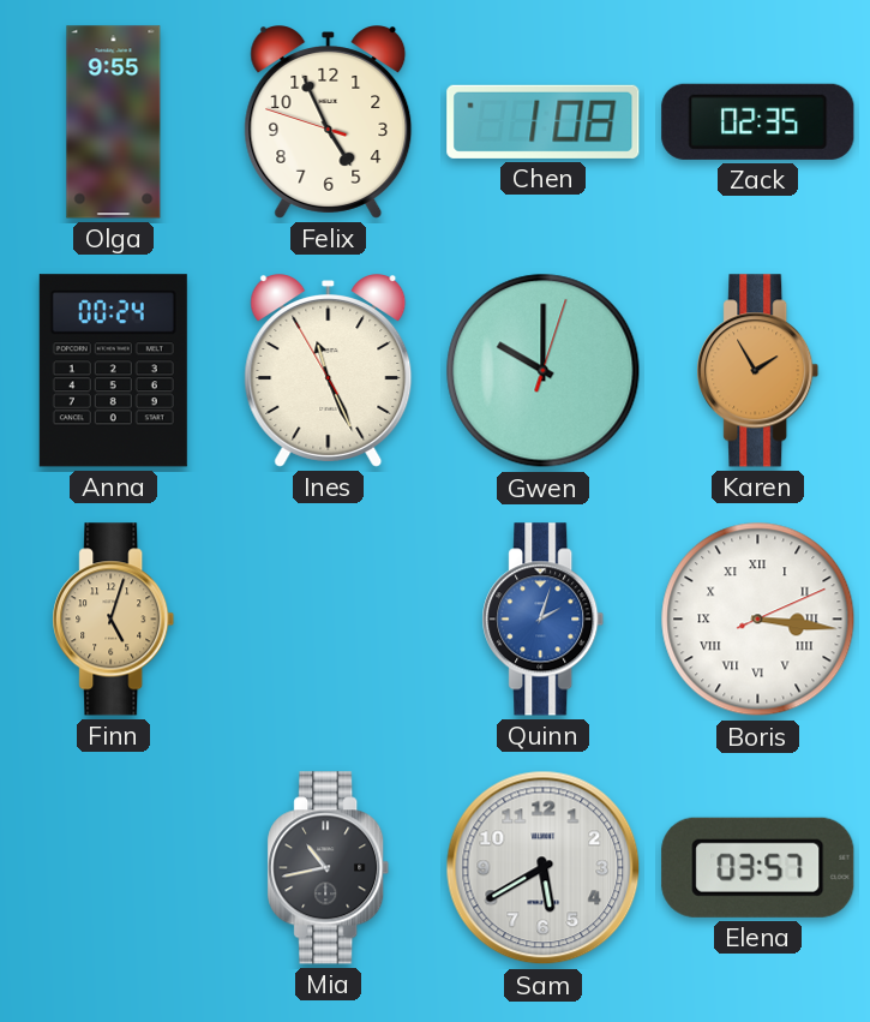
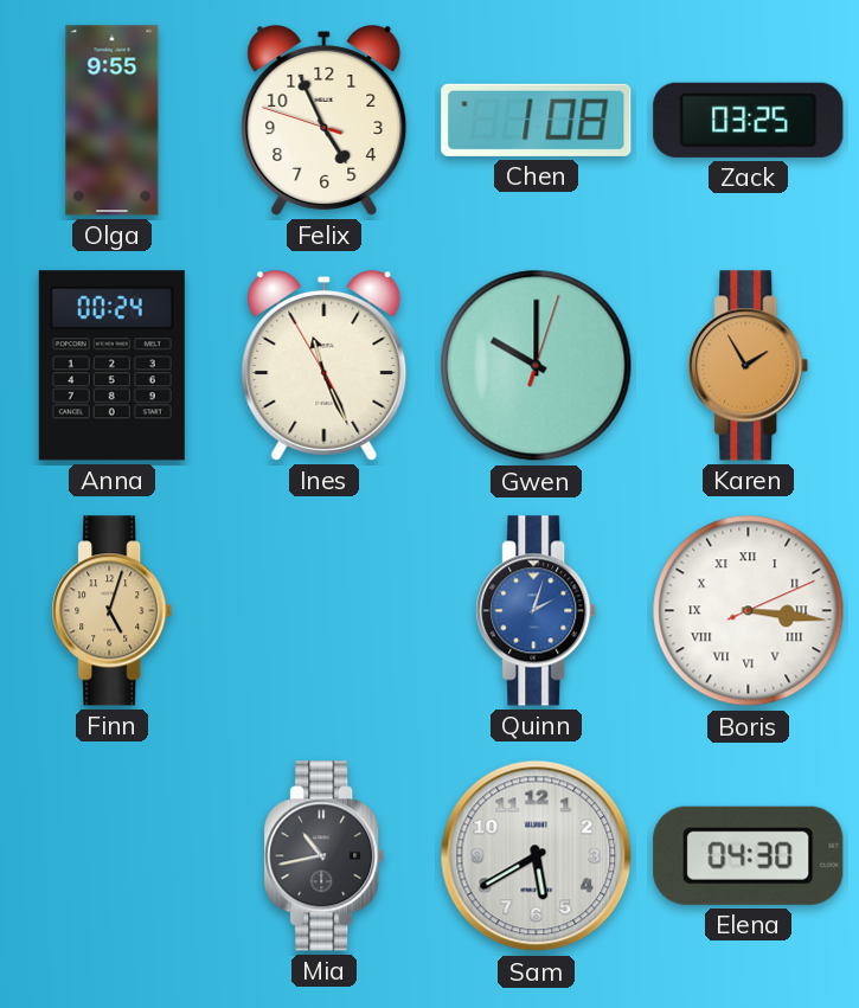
Zack: 02:35 -> 03:25
Elena: 03:57 -> 04:30
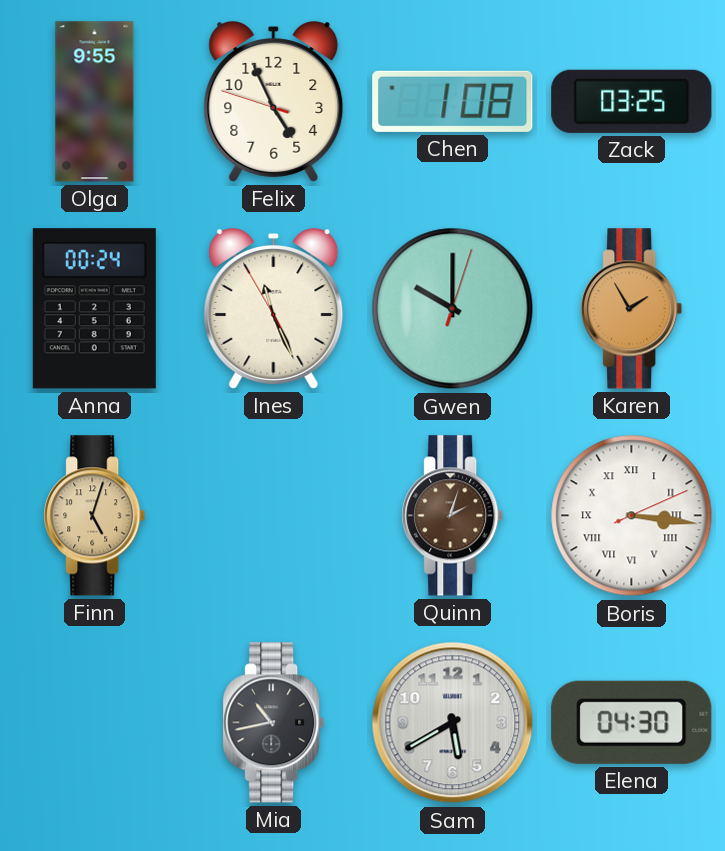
Quinn dial: blue -> brown
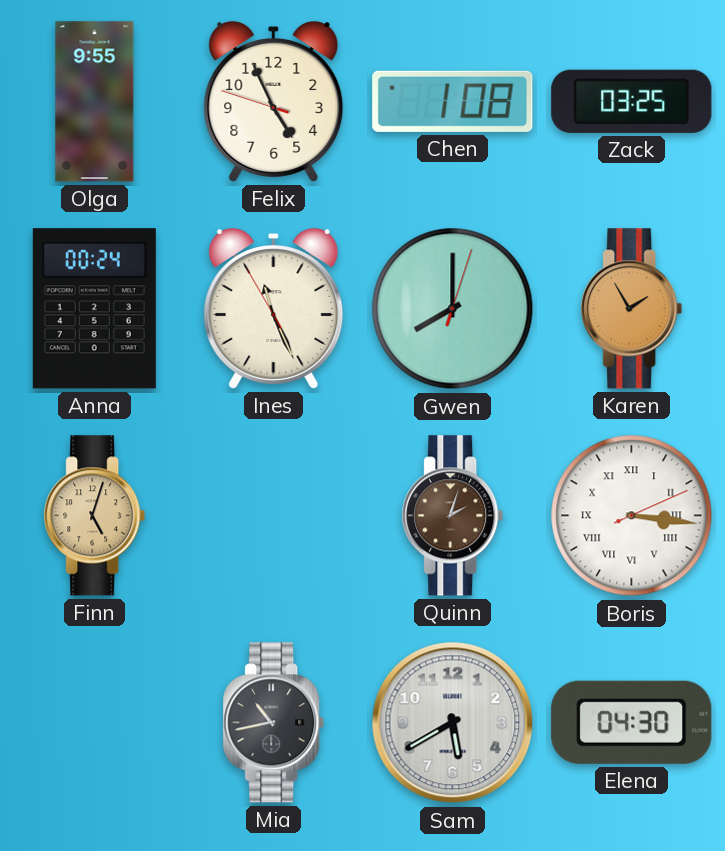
Gwen: 10:00 -> 8:00
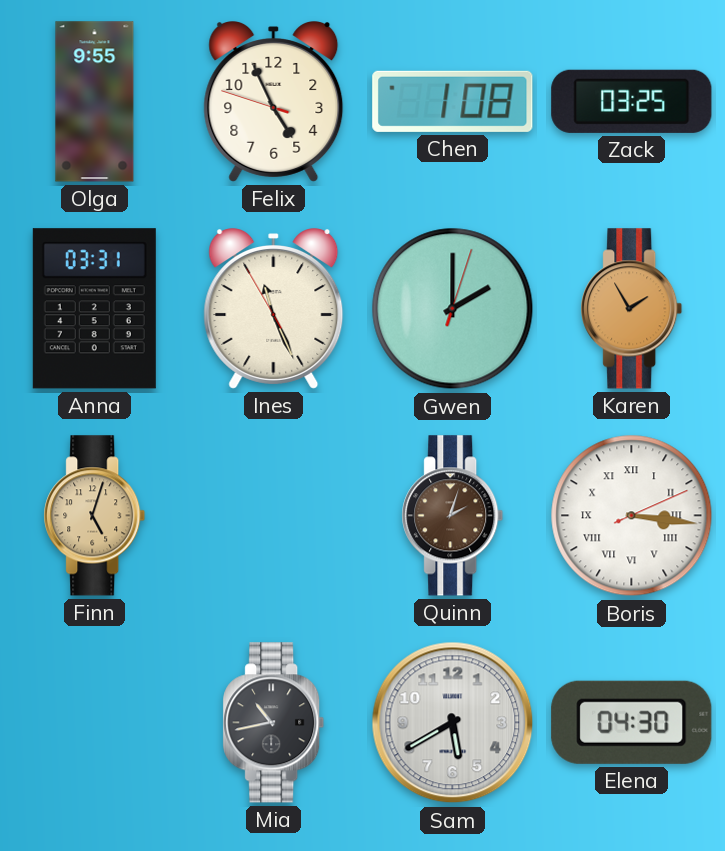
Anna: 00:24 -> 03:31
Gwen: 8:00 -> 2:00
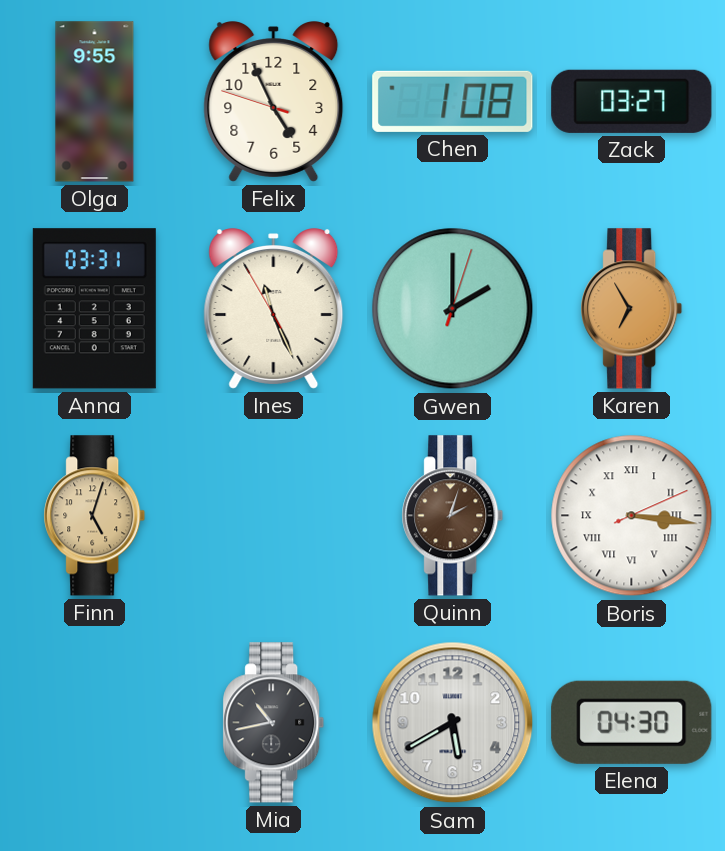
Zack: 03:25 -> 03:27
Karen: 1:55 -> 6:55
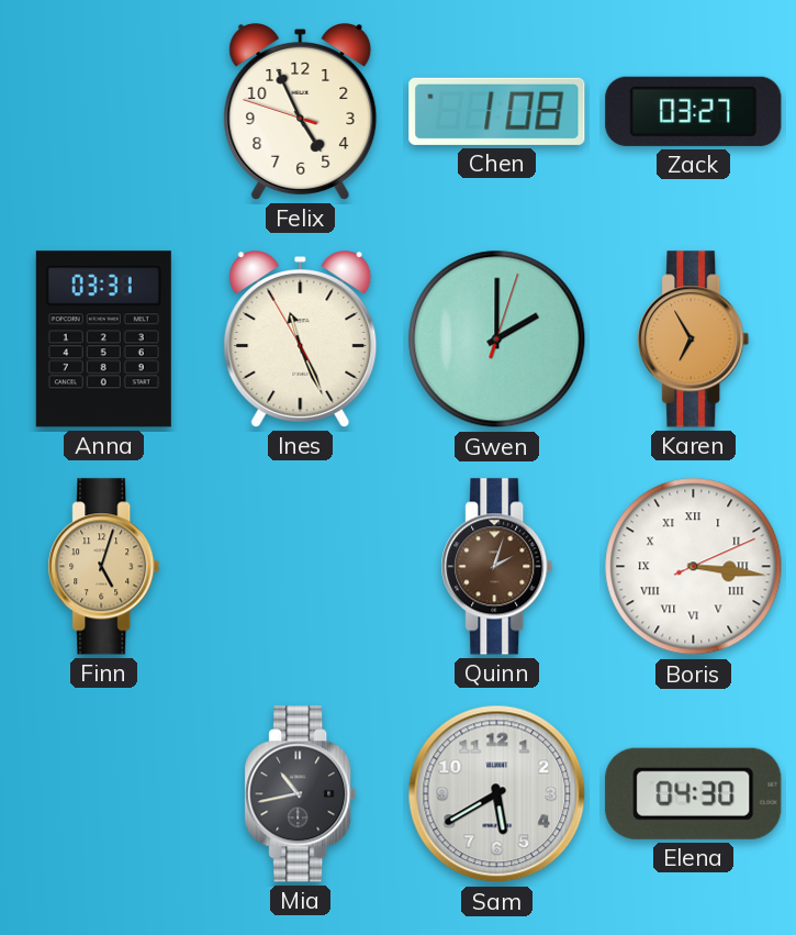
Olga: 9:55 -> none
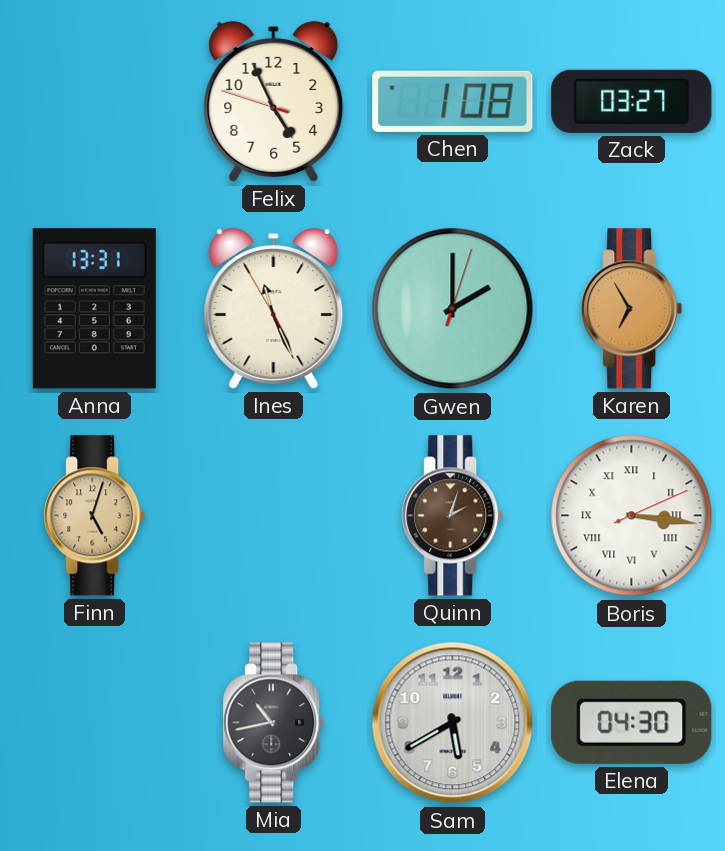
Anna: 03:31 -> 13:31
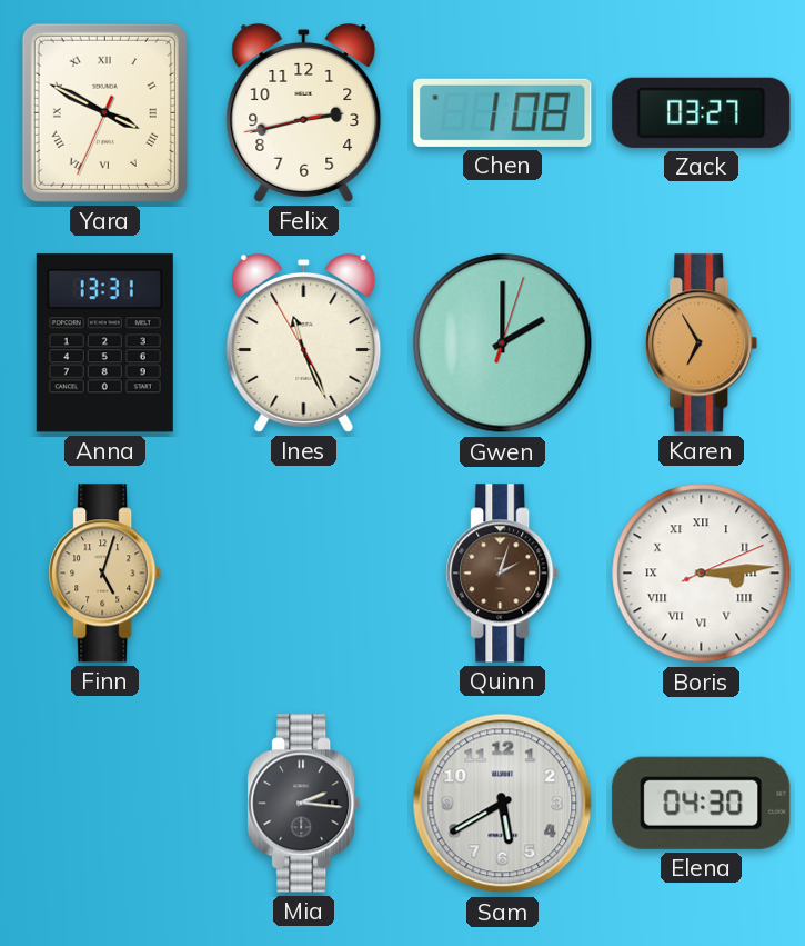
Yara: none -> 3:49
Felix: 4:55 -> 2:42
Boris: 3:16 -> 3:14
Mia: 10:43 -> 2:16
